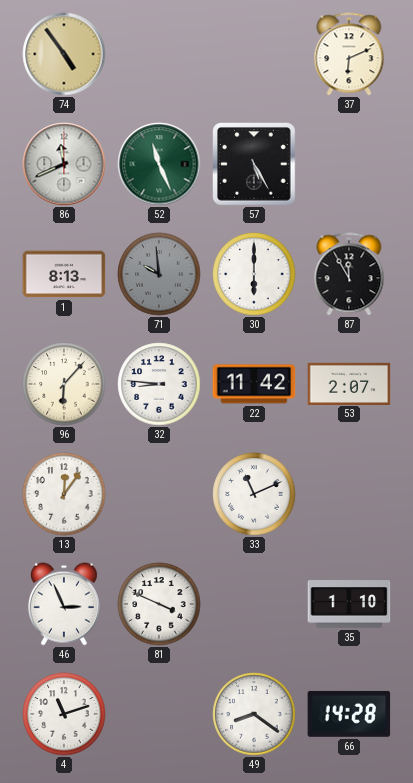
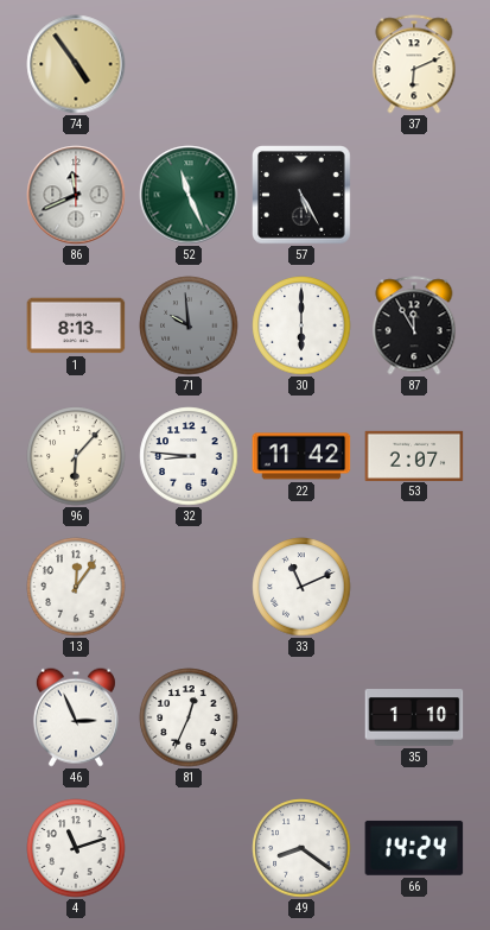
81: 3:49 -> 12:34
66: 14:28 -> 14:24
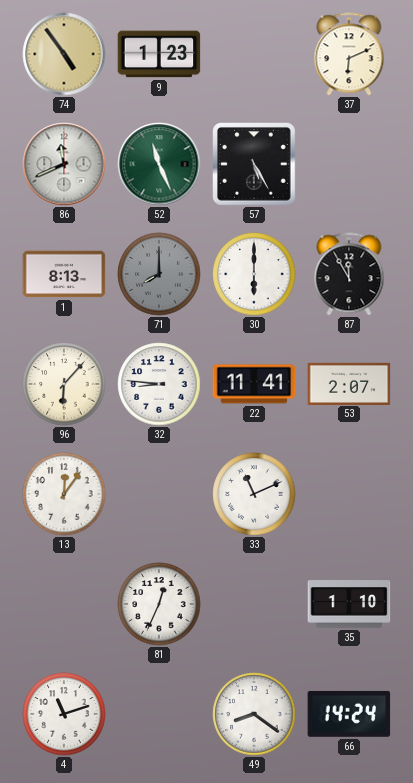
9: none -> 1:23
71: 9:59 -> 8:00
22: 11:42 -> 11:41
46: 2:56 -> none
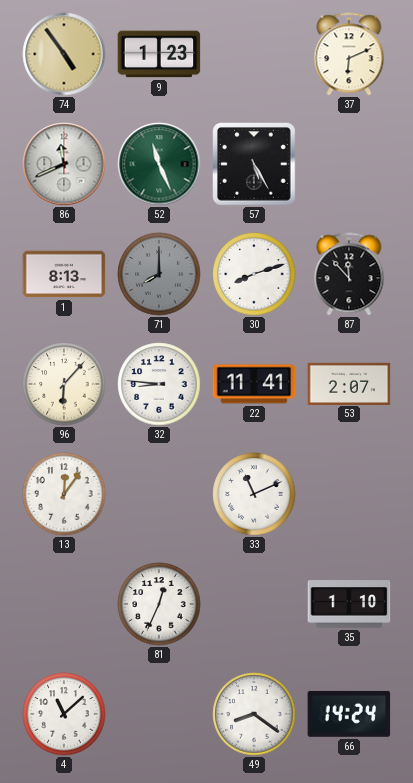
30: 6:00 -> 8:12
87: 11:55 -> 11:53
4: 11:12 -> 11:08
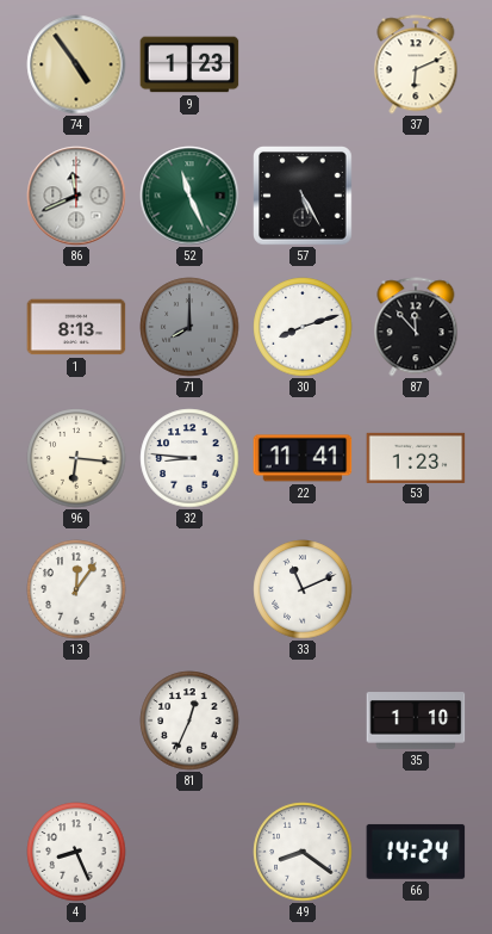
96: 6:07 -> 6:16
53: 2:07 -> 1:23
4: 11:08 -> 8:26
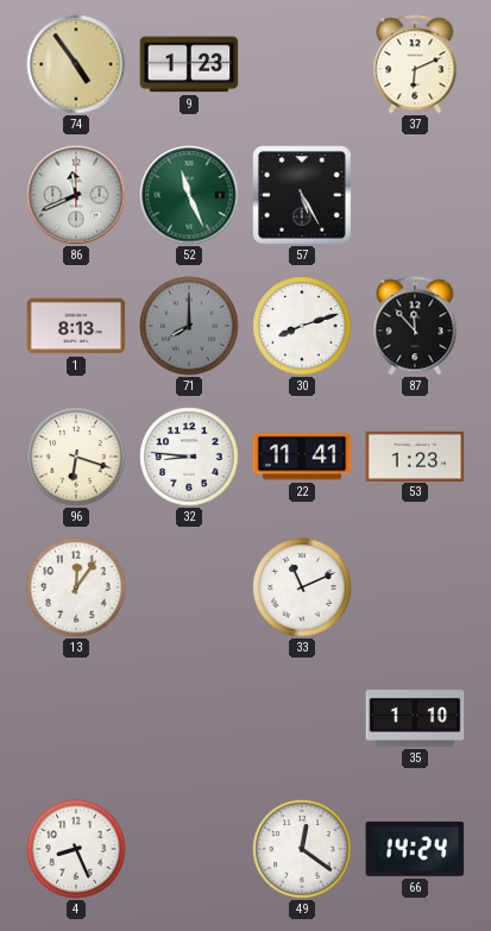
96: 6:16 -> 6:18
81: 12:34 -> none
49: 8:21 -> 12:21
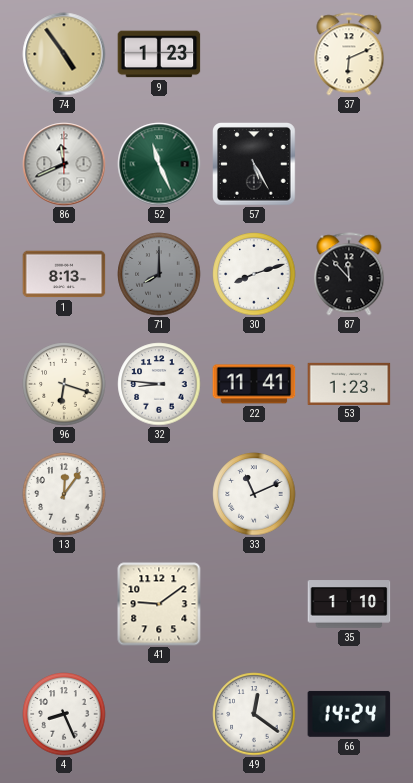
41: none -> 9:09
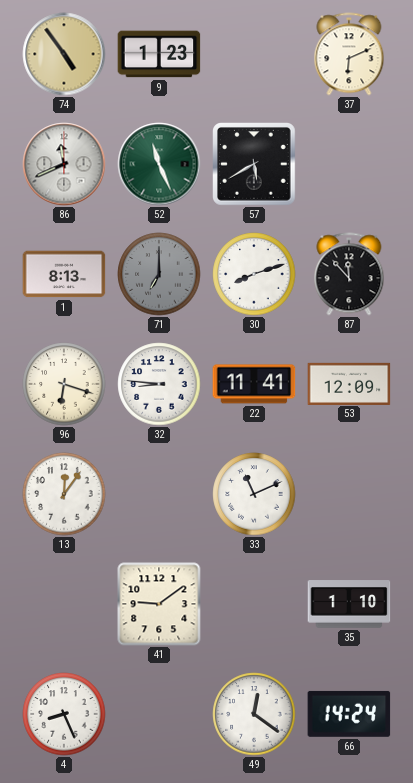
57: 5:25 -> 5:40
71: 8:00 -> 7:00
53: 1:23 -> 12:09
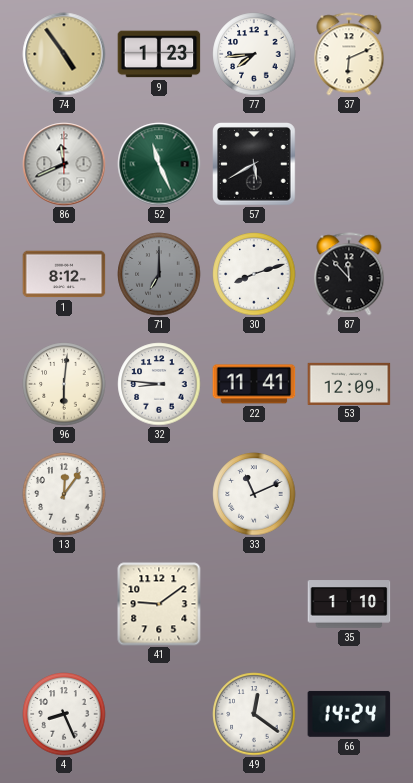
77: none -> 7:44
1: 8:13 -> 8:12
96: 6:18 -> 6:01
